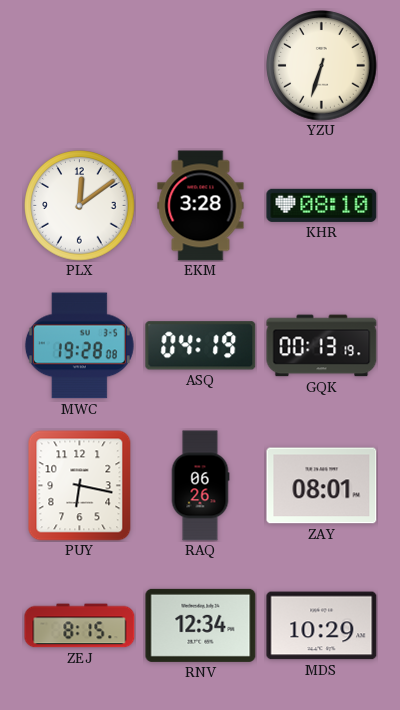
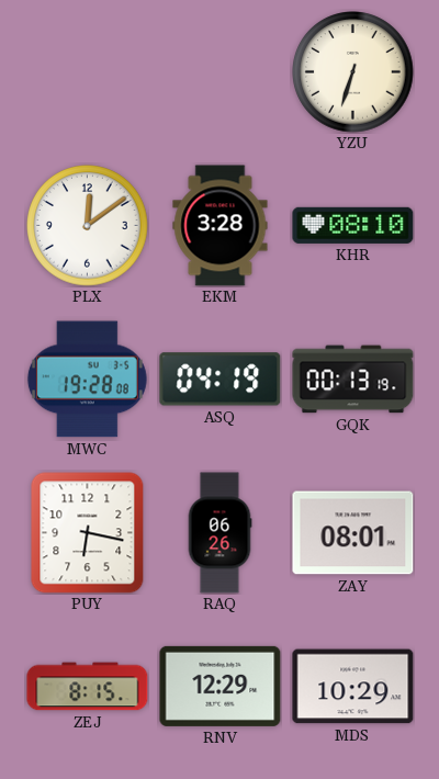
RNV: 12:34 -> 12:29
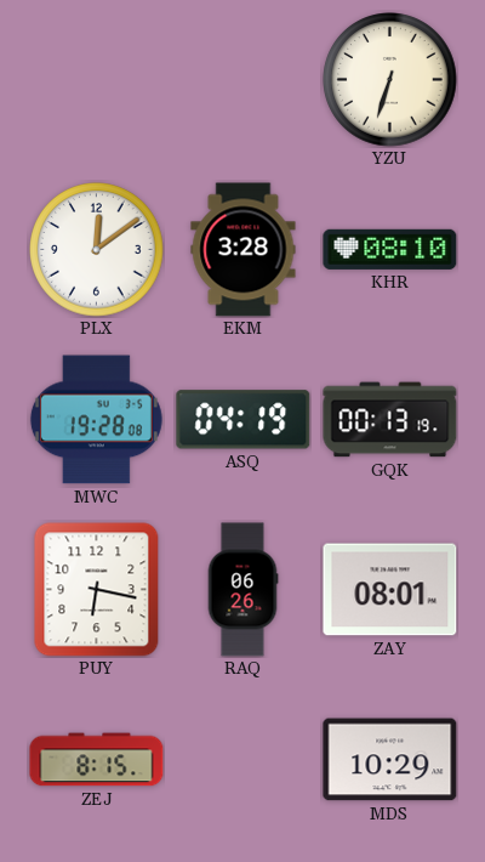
RNV: 12:29 -> none
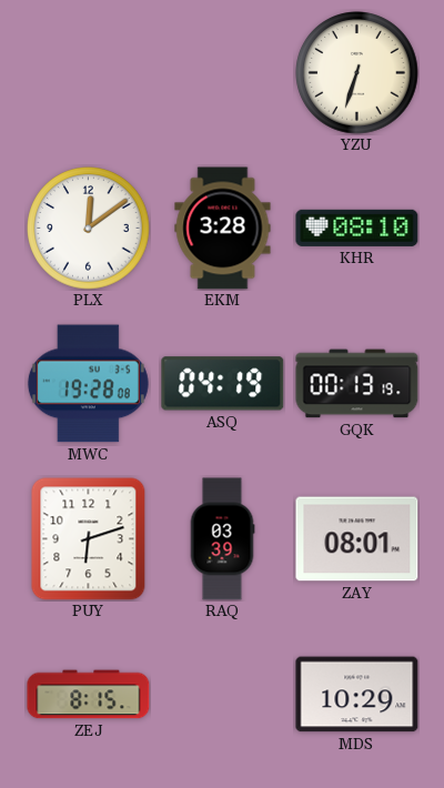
PUY: 6:17 -> 6:12
RAQ: 06:26 -> 03:39
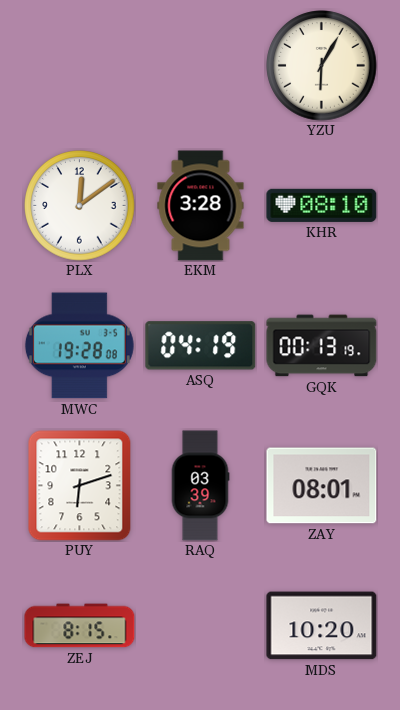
YZU: 6:33 -> 6:05
MDS: 10:29 -> 10:20
